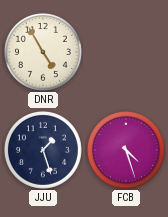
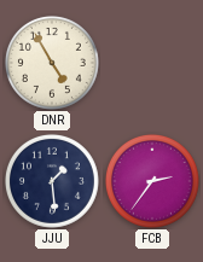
JJU: 1:27 -> 1:29
FCB: 4:27 -> 2:36
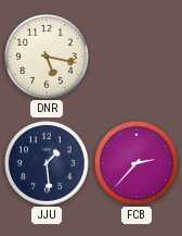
DNR: 4:55 -> 5:17
FCB: 2:36 -> 2:37
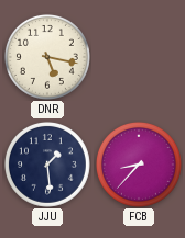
FCB: 2:37 -> 8:37
